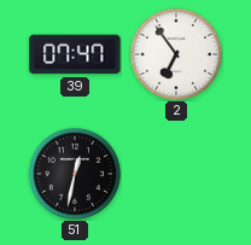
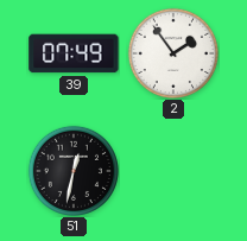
39: 07:47 -> 07:49
2: 6:54 -> 1:54
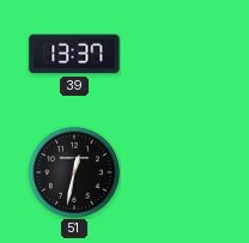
39: 07:49 -> 13:37
2: 1:54 -> none
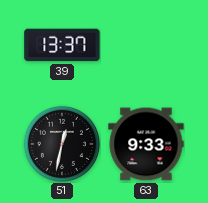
63: none -> 9:33
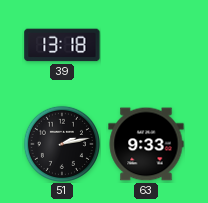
39: 13:37 -> 13:18
51: 12:32 -> 2:13
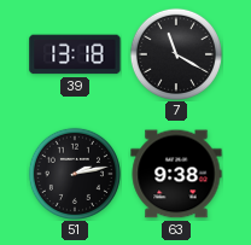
7: none -> 11:20
63: 9:33 -> 9:38
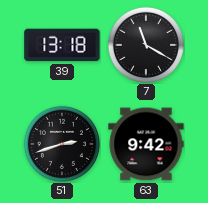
51: 2:13 -> 2:42
63: 9:38 -> 9:42
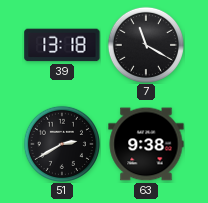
51: 2:42 -> 2:40
63: 9:42 -> 9:38
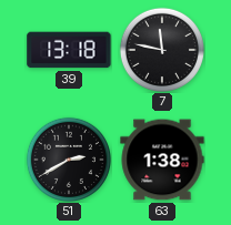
7: 11:20 -> 11:47
63: 9:38 -> 1:38
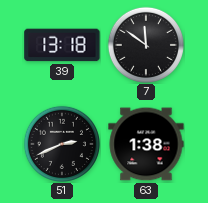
7: 11:47 -> 11:51
51: 2:40 -> 2:41
